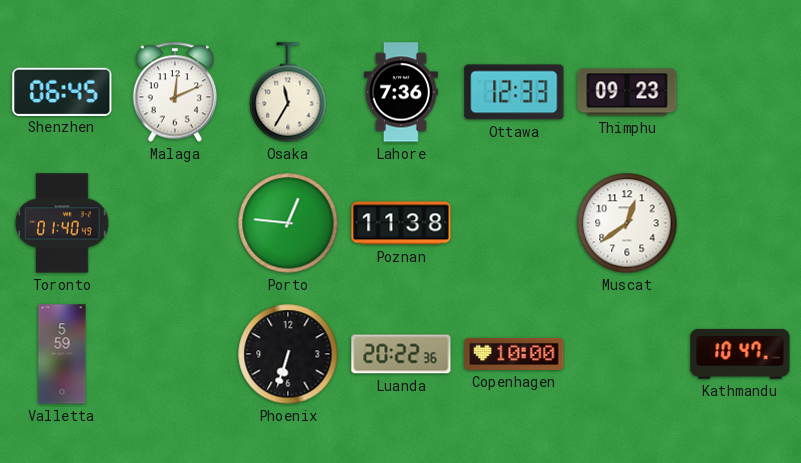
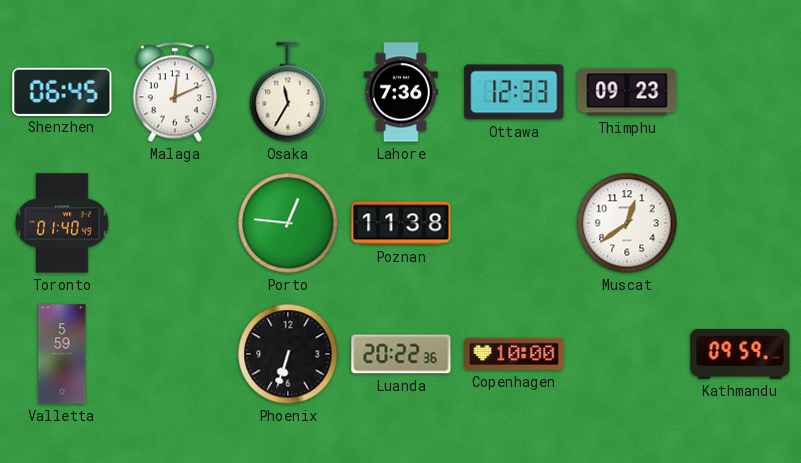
Kathmandu: 10:47 -> 09:59
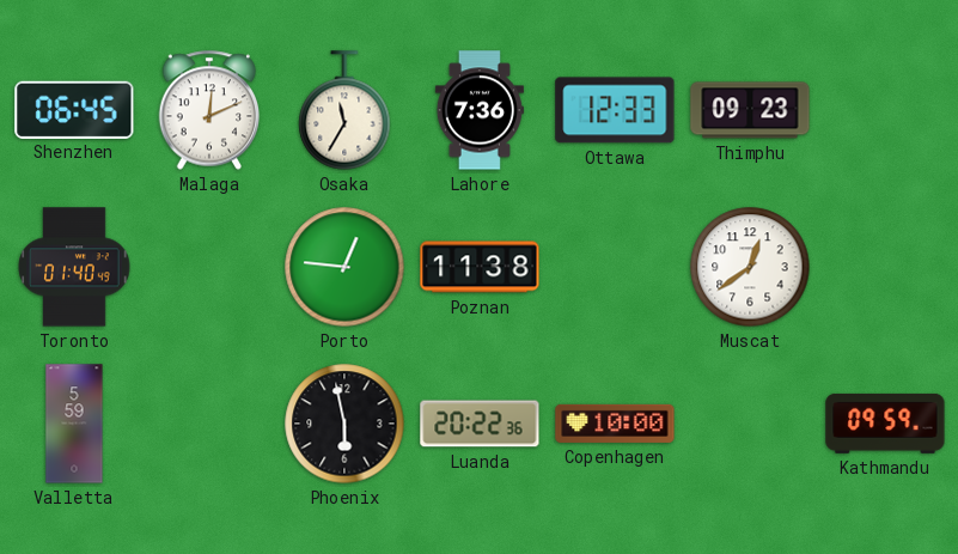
Phoenix: 6:33 -> 5:58
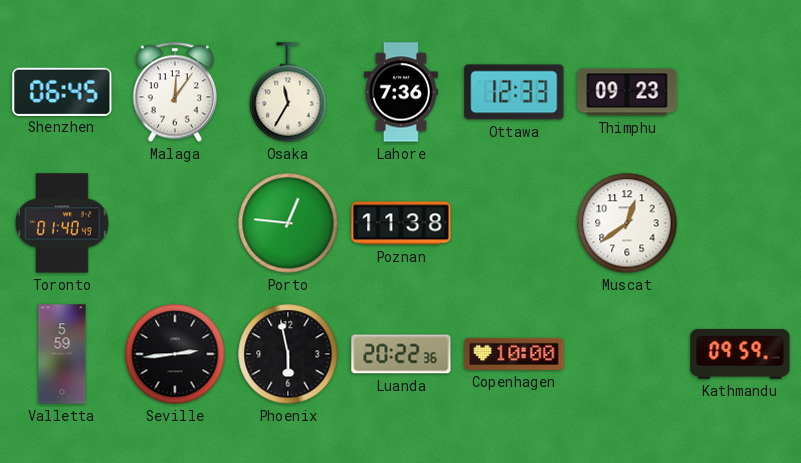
Malaga: 12:11 -> 12:06
Seville: none -> 2:44
